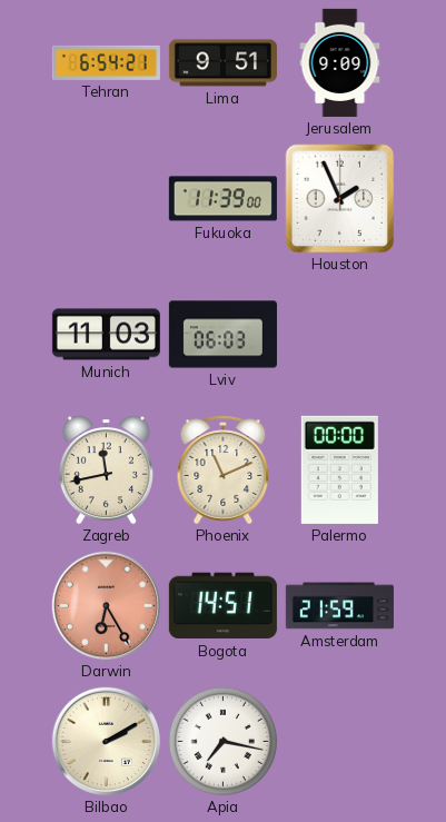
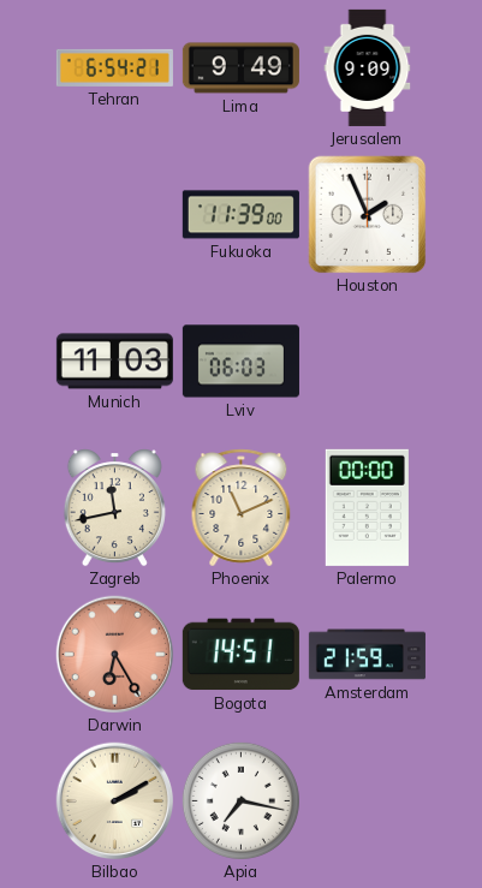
Lima: 9:51 -> 9:49
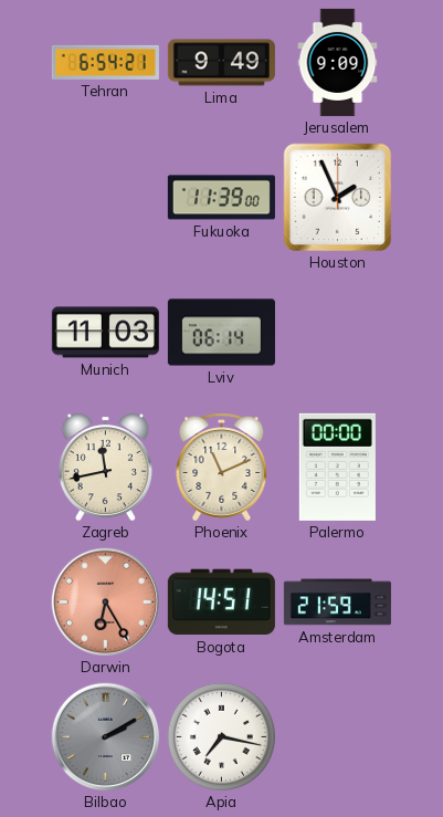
Lviv: 06:03 -> 06:14
Bilbao dial: cream -> grey
